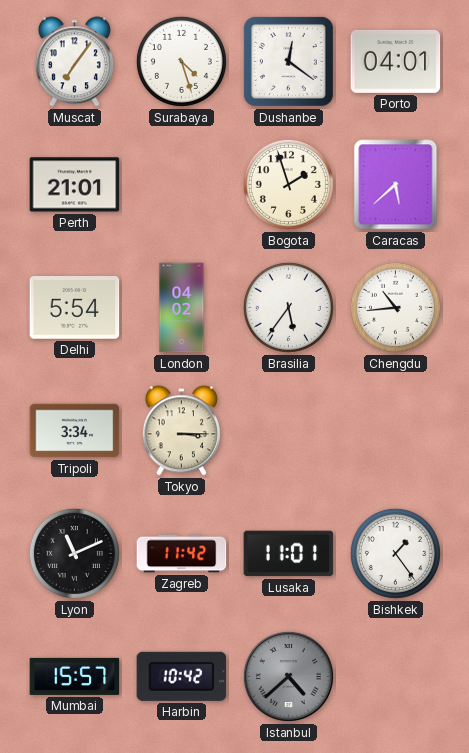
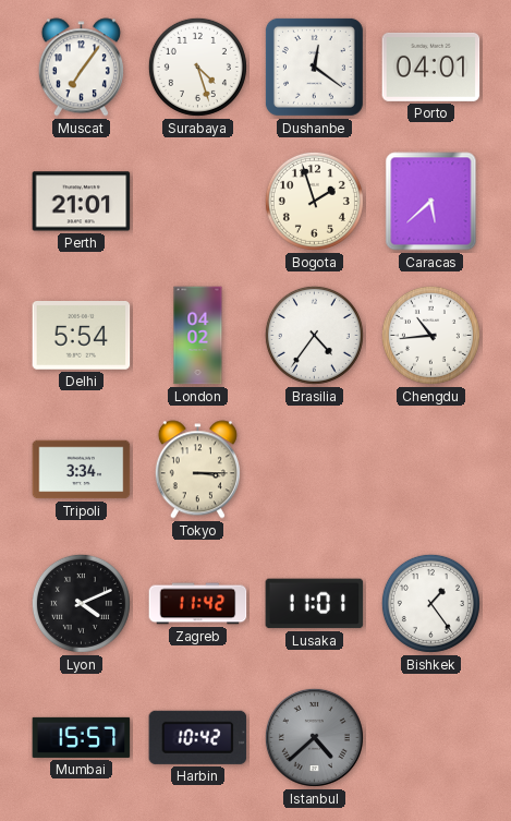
Brasilia: 5:36 -> 4:36
Lyon: 11:11 -> 4:11
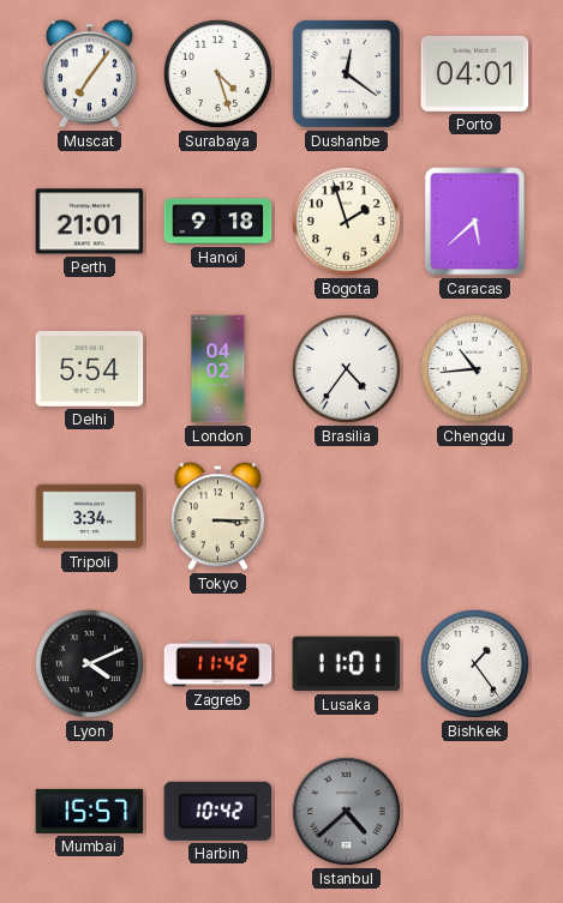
Hanoi: none -> 9:18
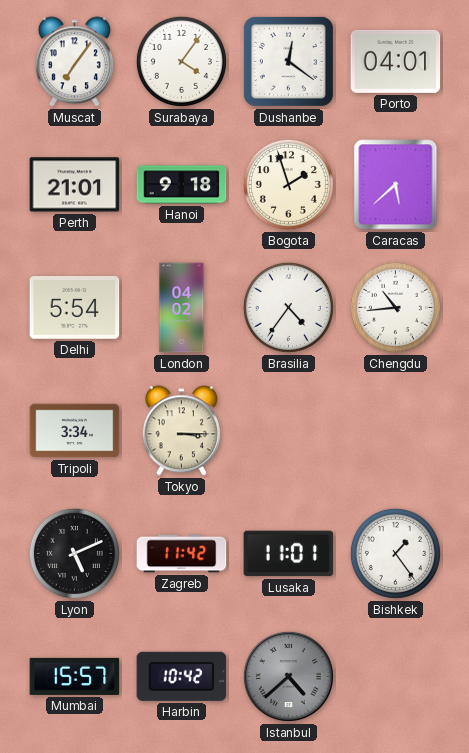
Surabaya: 4:27 -> 4:06
Lyon: 4:11 -> 5:11
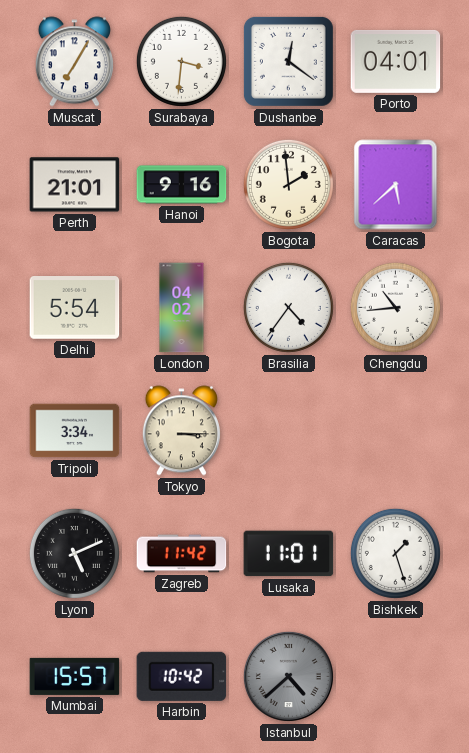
Muscat: 7:06 -> 7:05
Surabaya: 4:06 -> 3:31
Hanoi: 9:18 -> 9:16
Bogota: 1:57 -> 1:59
Bishkek: 1:24 -> 1:27
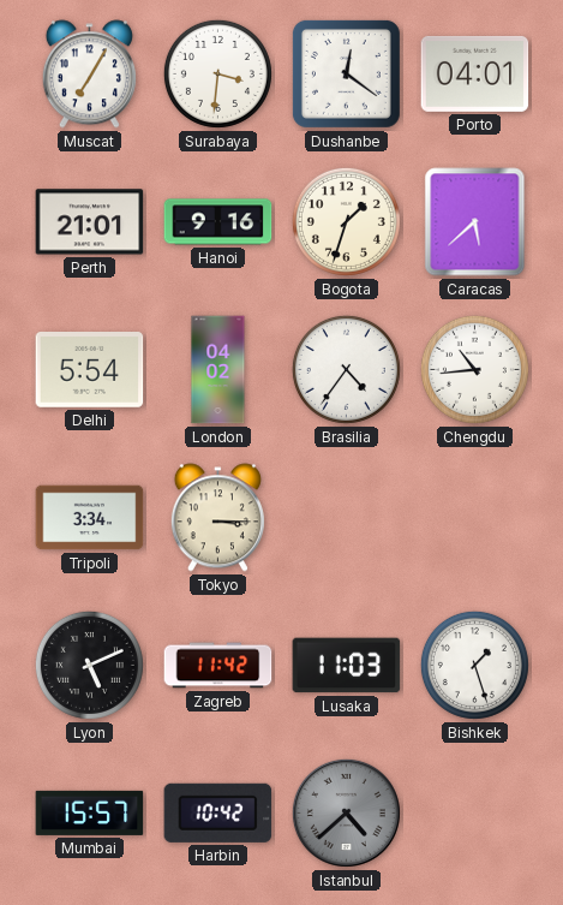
Bogota: 1:59 -> 1:33
Lusaka: 11:01 -> 11:03
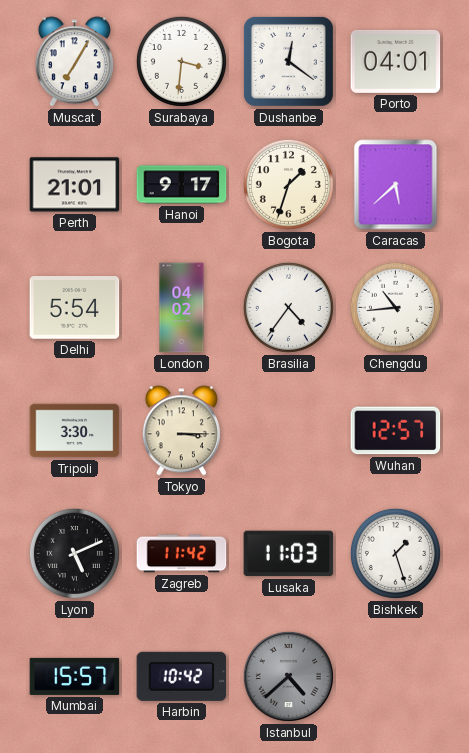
Hanoi: 9:16 -> 9:17
Tripoli: 3:34 -> 3:30
Wuhan: none -> 12:57
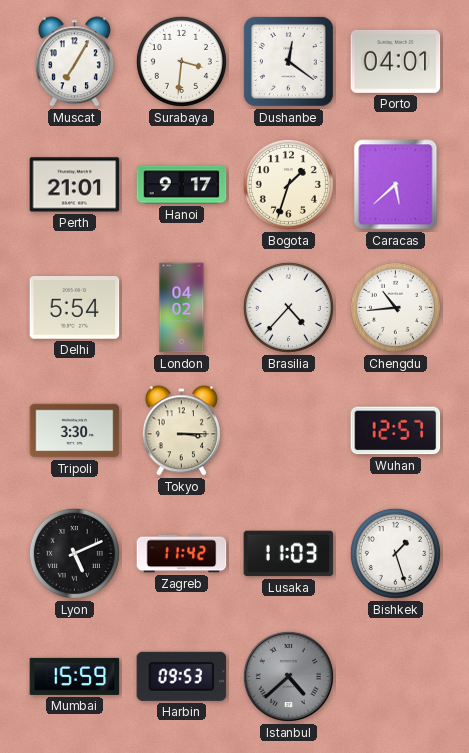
Brasilia: 4:36 -> 4:37
Mumbai: 15:57 -> 15:59
Harbin: 10:42 -> 09:53
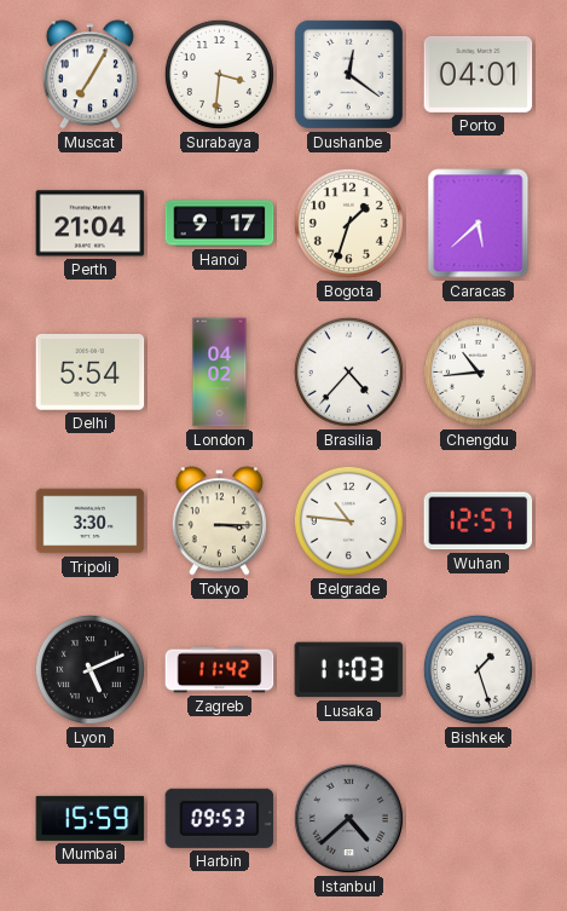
Perth: 21:01 -> 21:04
Belgrade: none -> 10:46
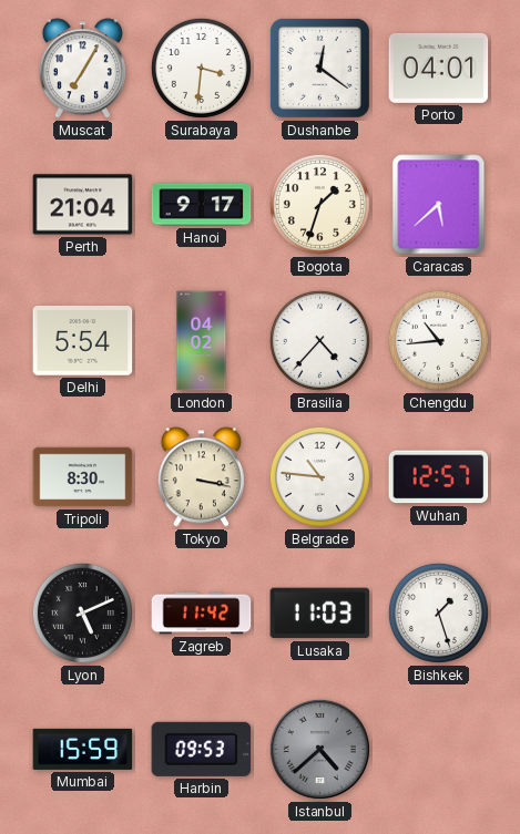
Tripoli: 3:30 -> 8:30
Tokyo: 3:15 -> 3:17
